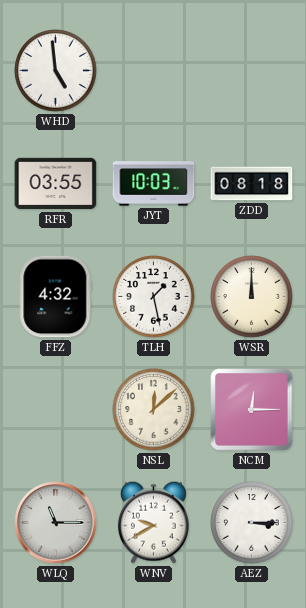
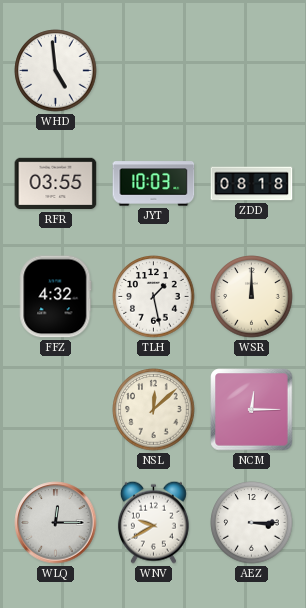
WLQ: 11:15 -> 12:15
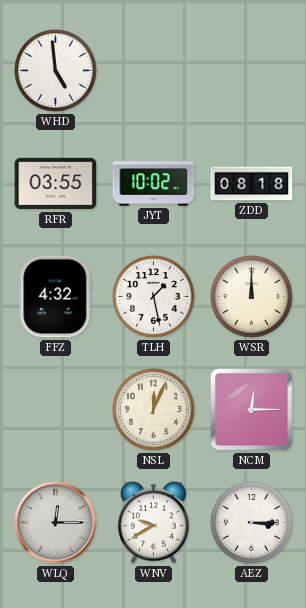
JYT: 10:03 -> 10:02
NSL: 12:08 -> 12:04
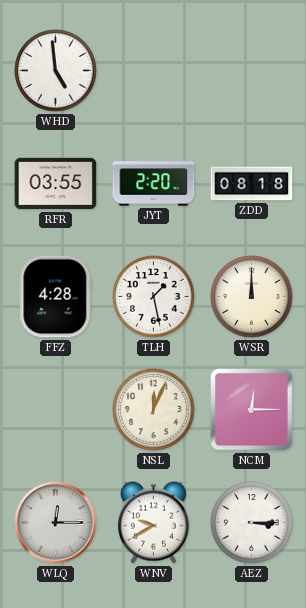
JYT: 10:02 -> 2:20
FFZ: 4:32 -> 4:28
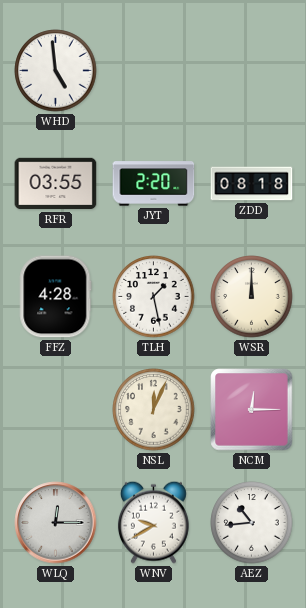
AEZ: 3:15 -> 10:44
